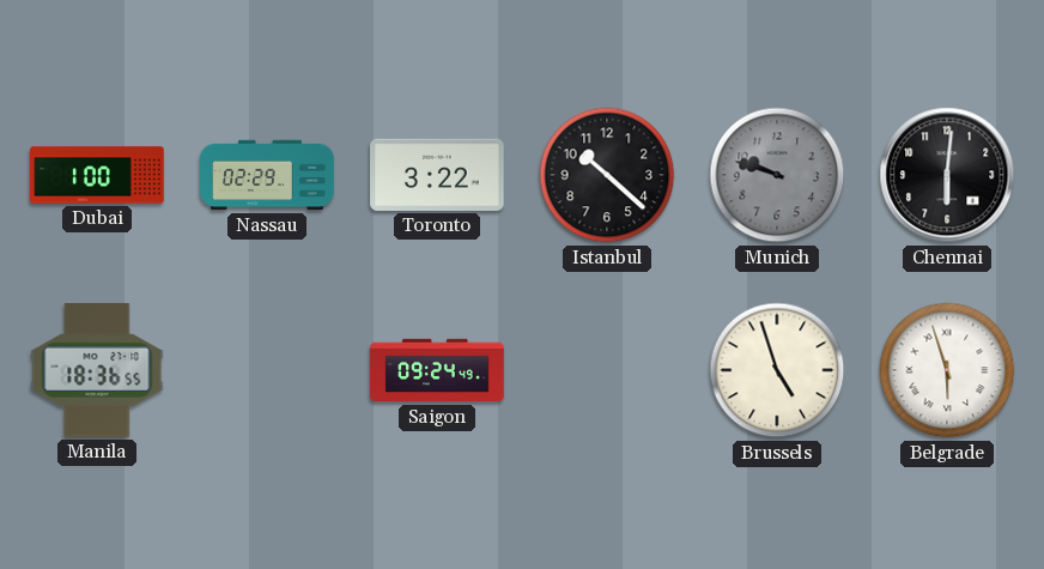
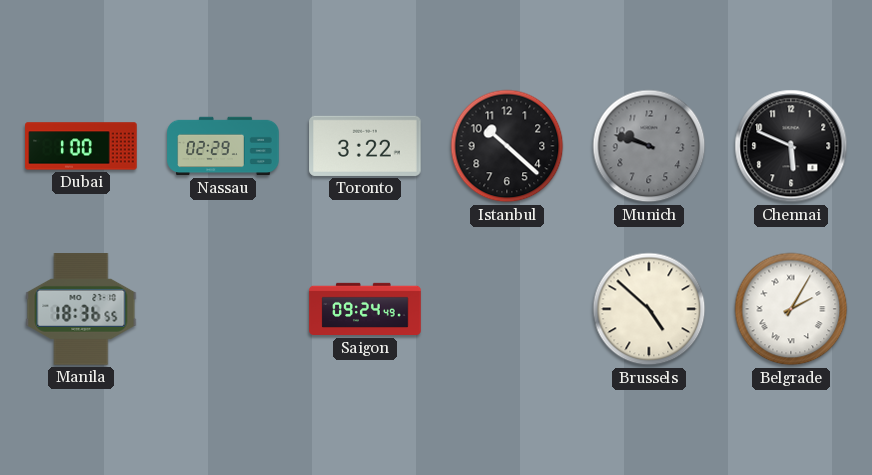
Chennai: 6:01 -> 5:49
Brussels: 4:57 -> 4:52
Belgrade: 5:57 -> 2:05
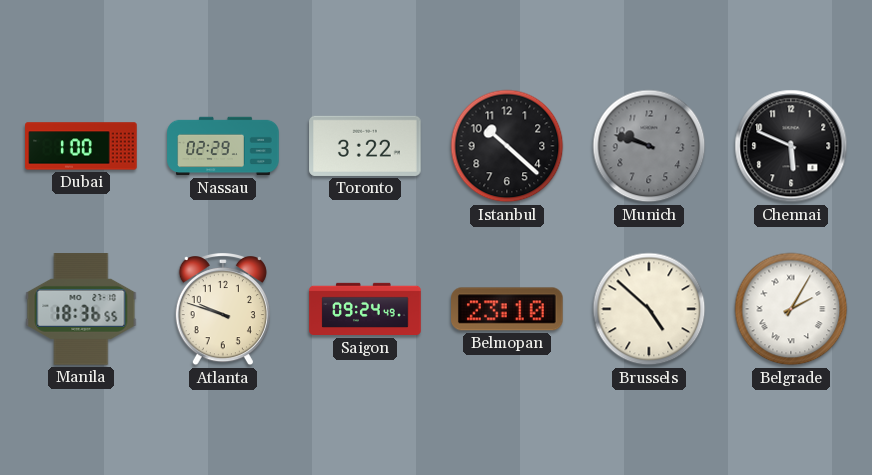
Atlanta: none -> 9:48
Belmopan: none -> 23:10
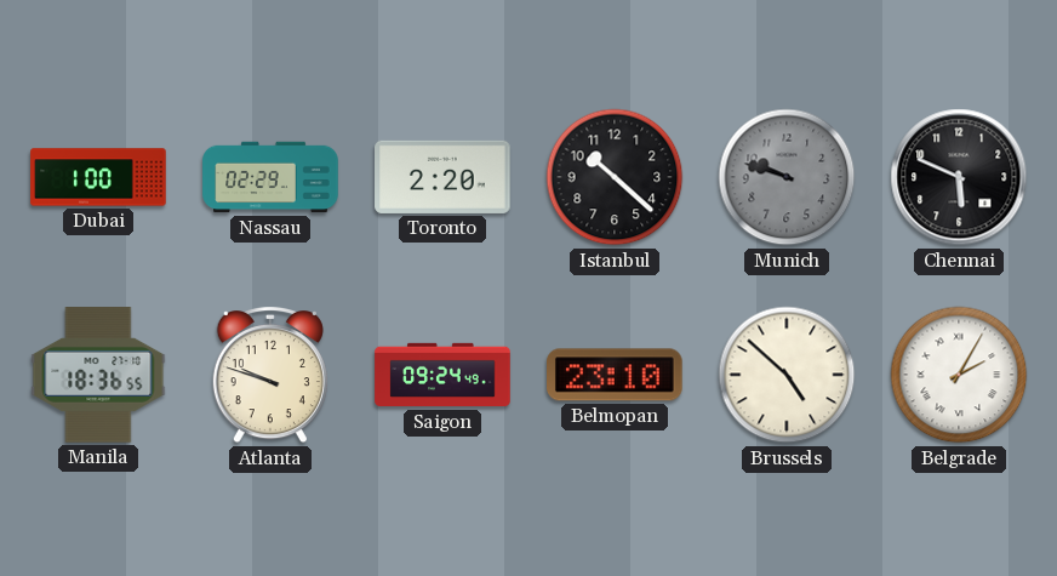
Toronto: 3:22 -> 2:20
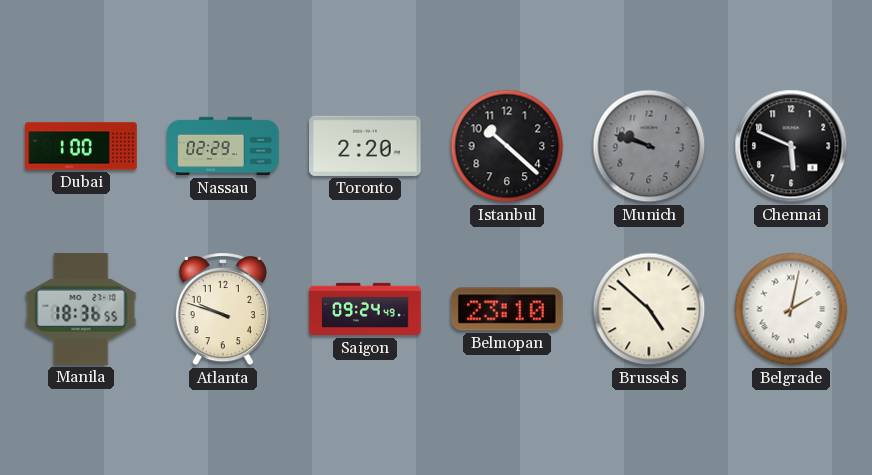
Belgrade: 2:05 -> 2:02
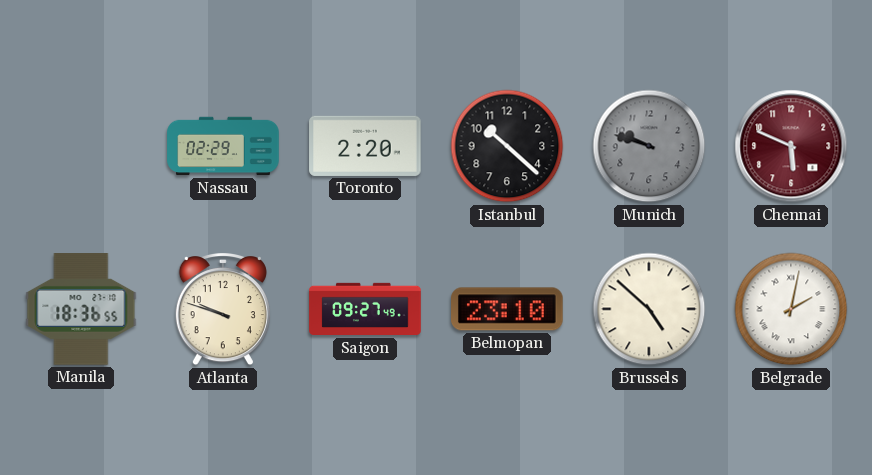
Dubai: 1:00 -> none
Chennai dial: black -> burgundy
Saigon: 09:24 -> 09:27
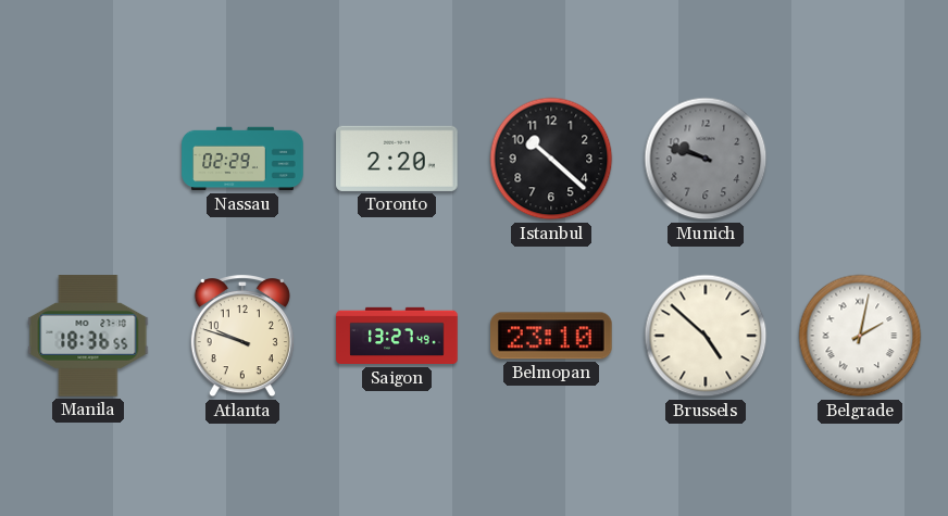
Chennai: 5:49 -> none
Saigon: 09:27 -> 13:27
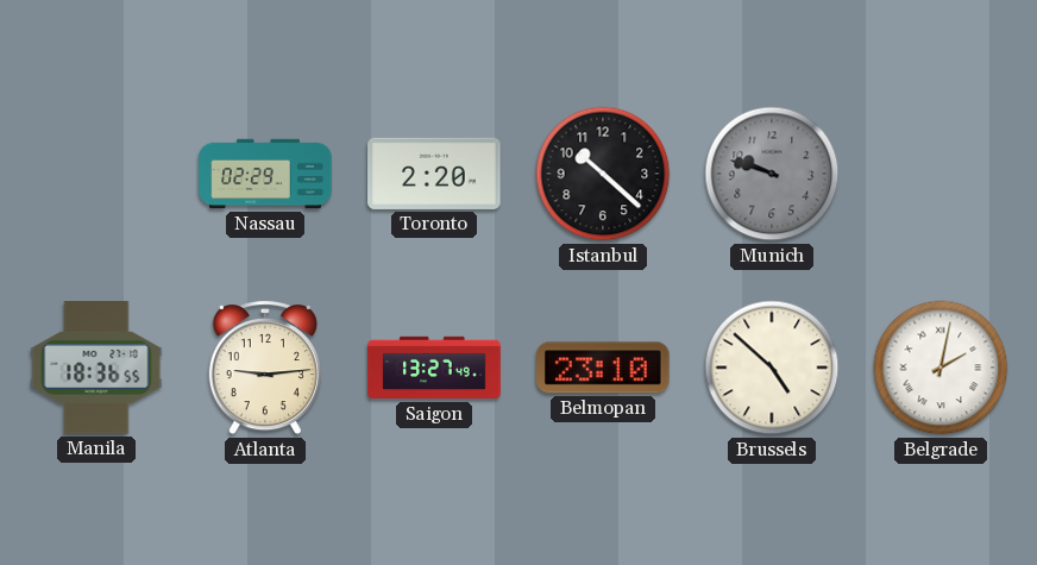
Atlanta: 9:48 -> 9:14
